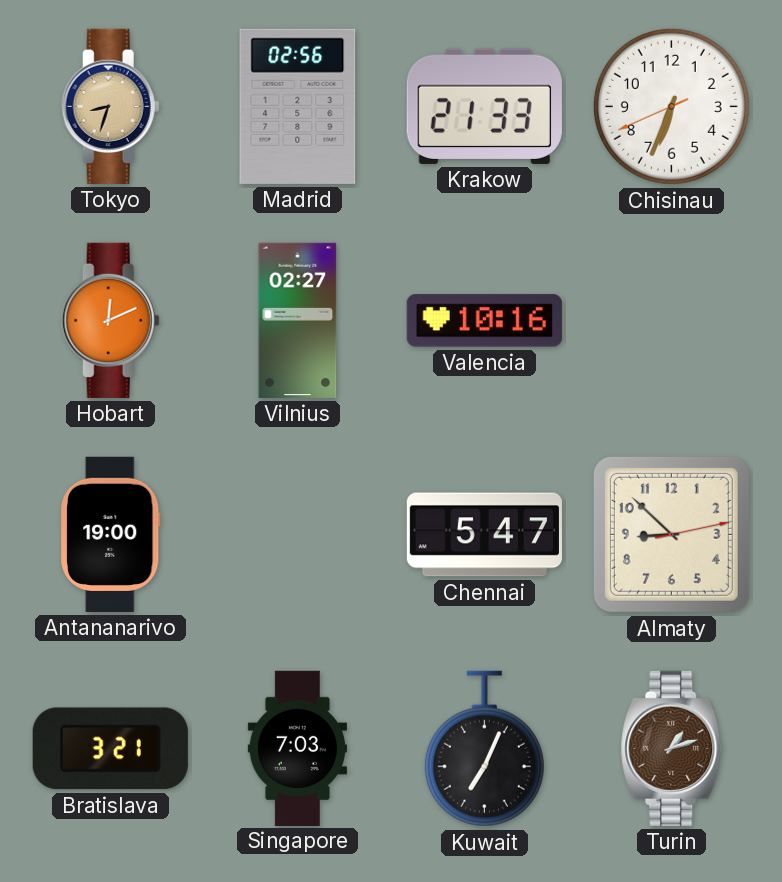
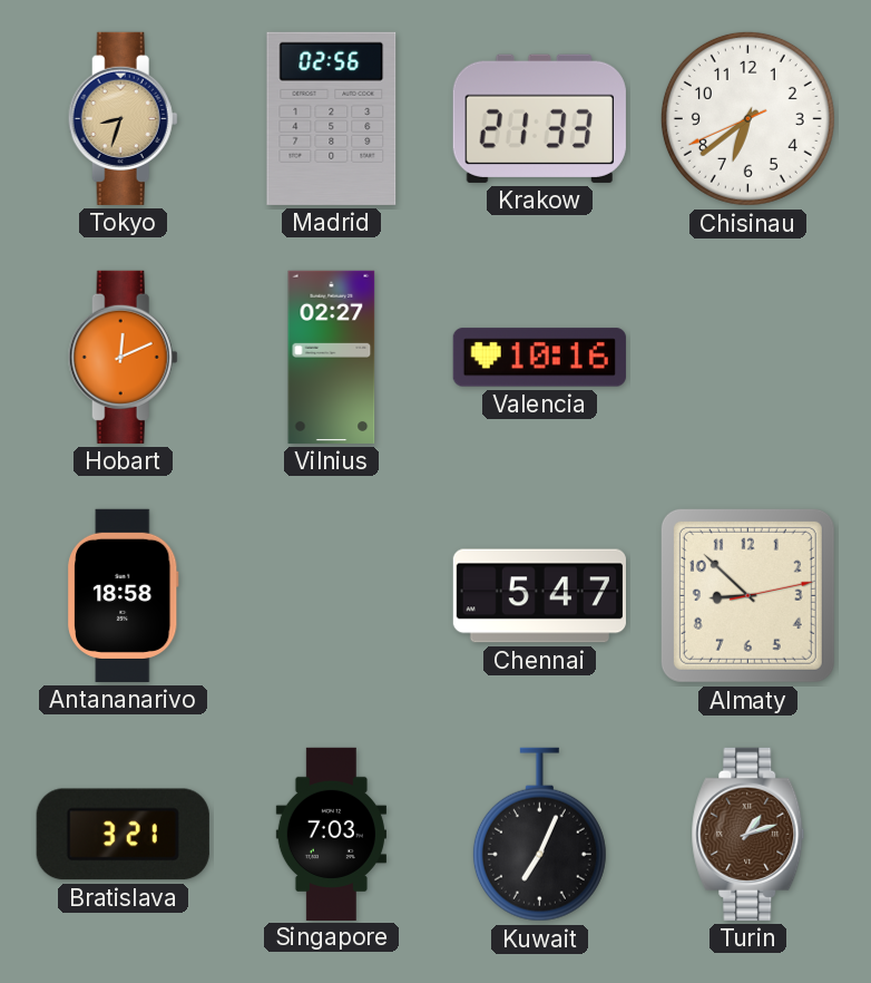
Chisinau: 6:33 -> 6:38
Antananarivo: 19:00 -> 18:58
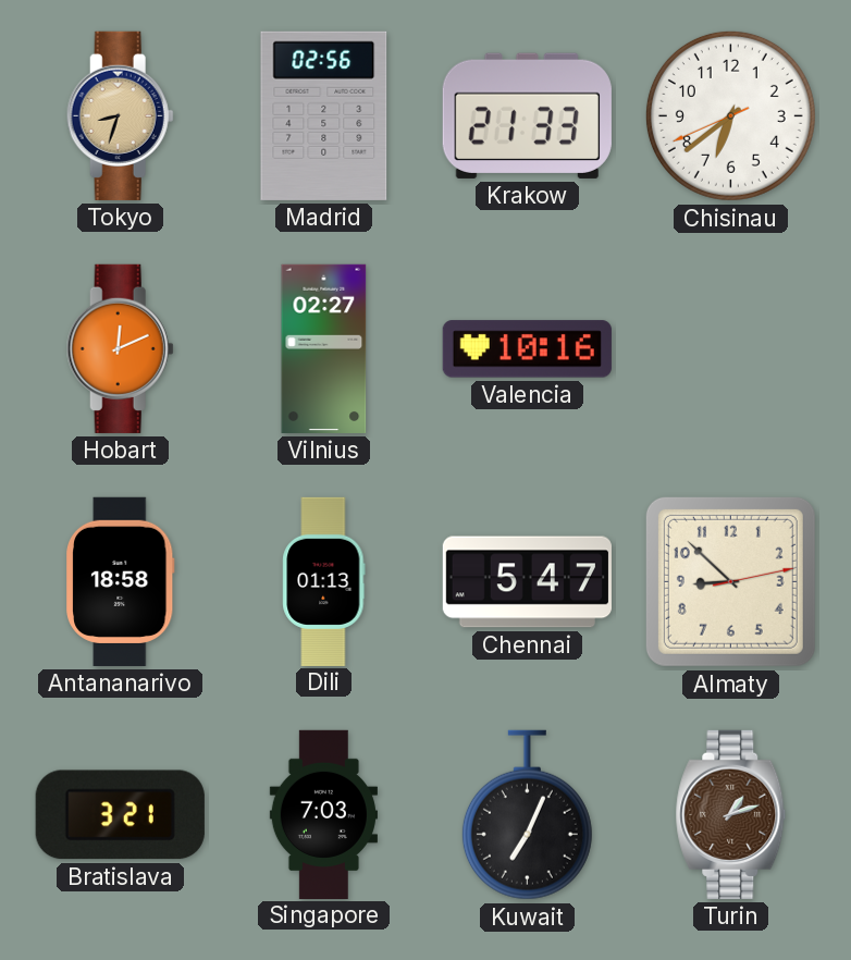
Dili: none -> 01:13
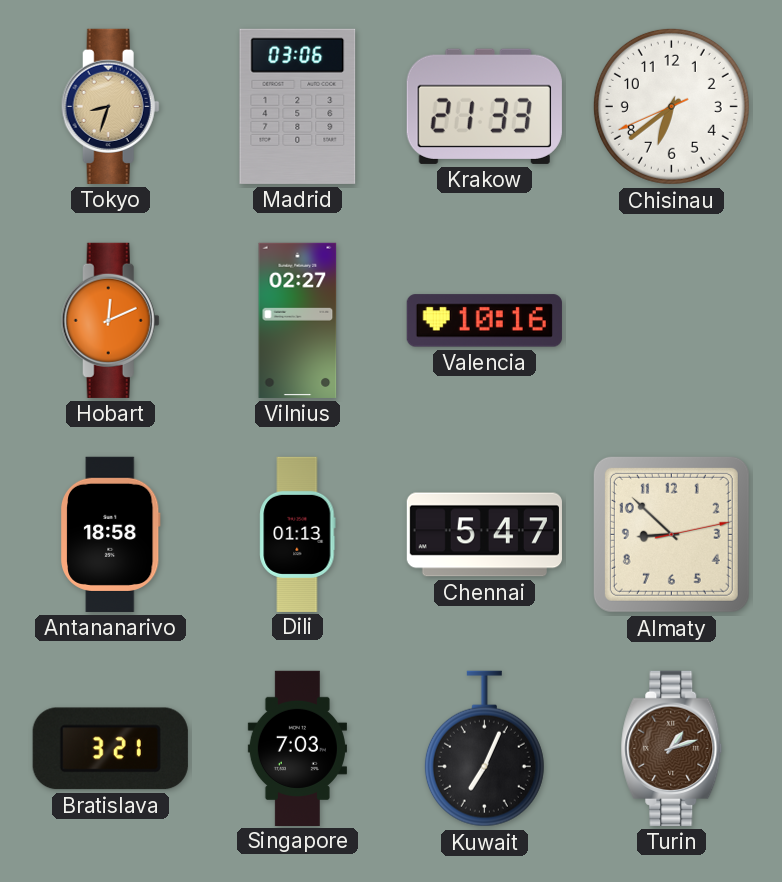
Madrid: 02:56 -> 03:06
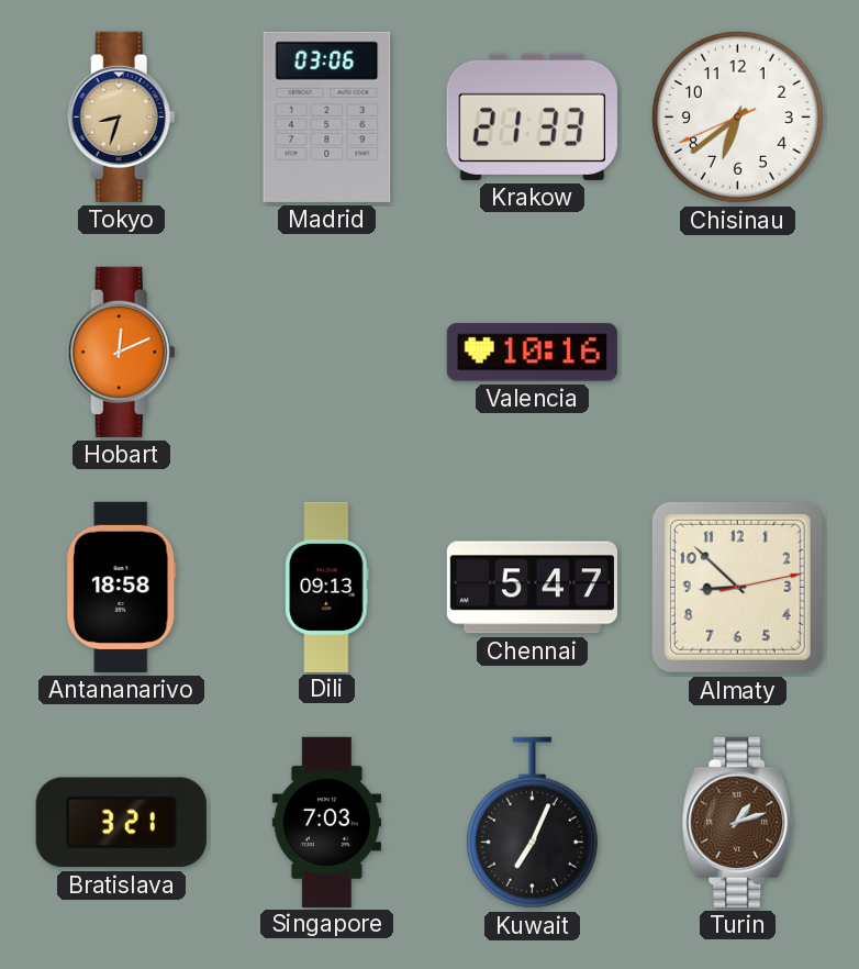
Vilnius: 02:27 -> none
Dili: 01:13 -> 09:13
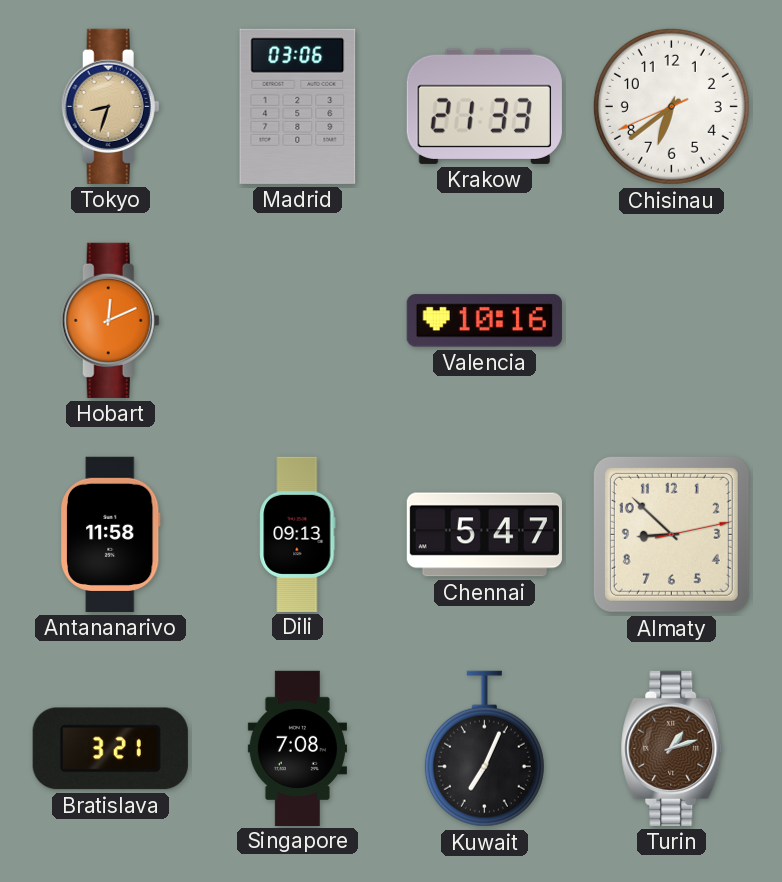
Antananarivo: 18:58 -> 11:58
Singapore: 7:03 -> 7:08
